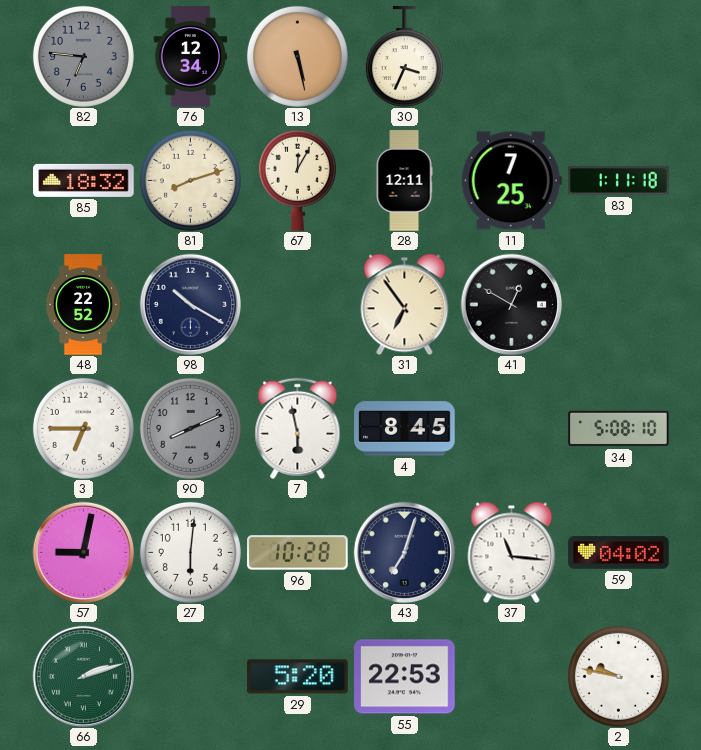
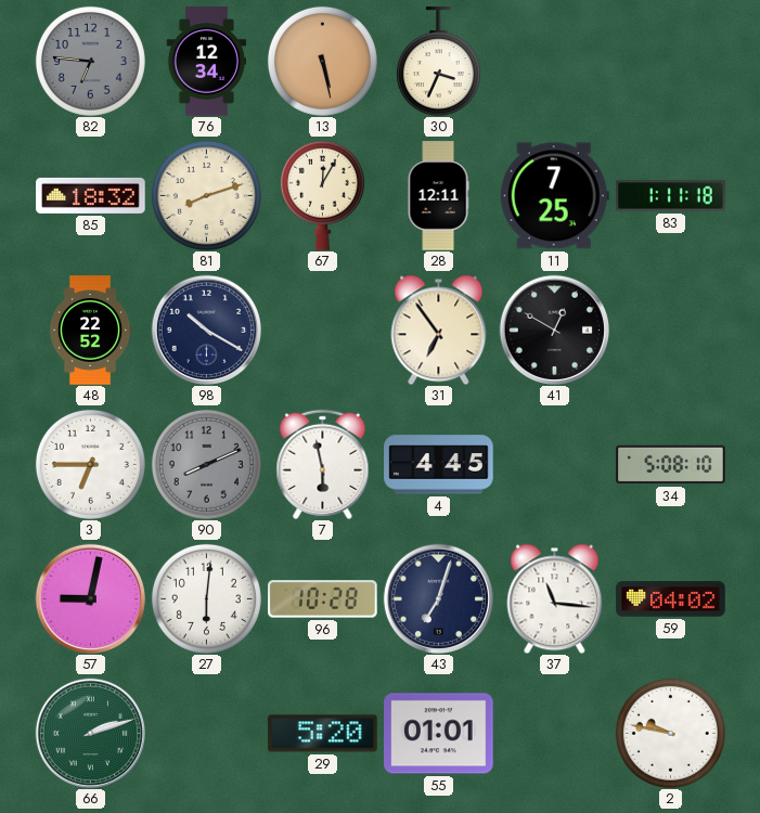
4: 8:45 -> 4:45
55: 22:53 -> 01:01
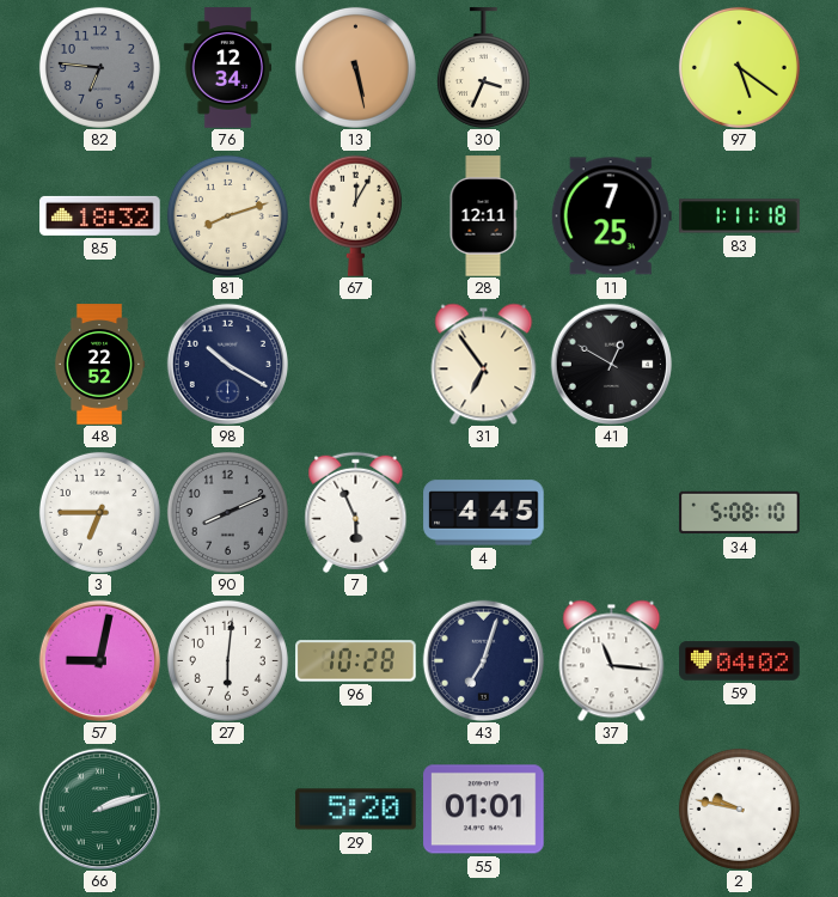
97: none -> 5:21
7: 5:58 -> 5:56
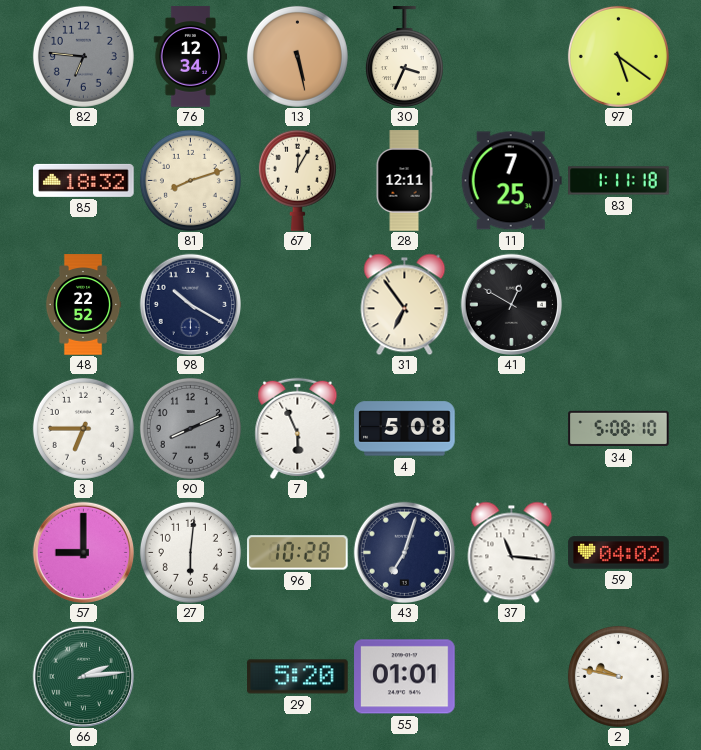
4: 4:45 -> 5:08
57: 9:02 -> 9:00
66: 2:12 -> 2:14
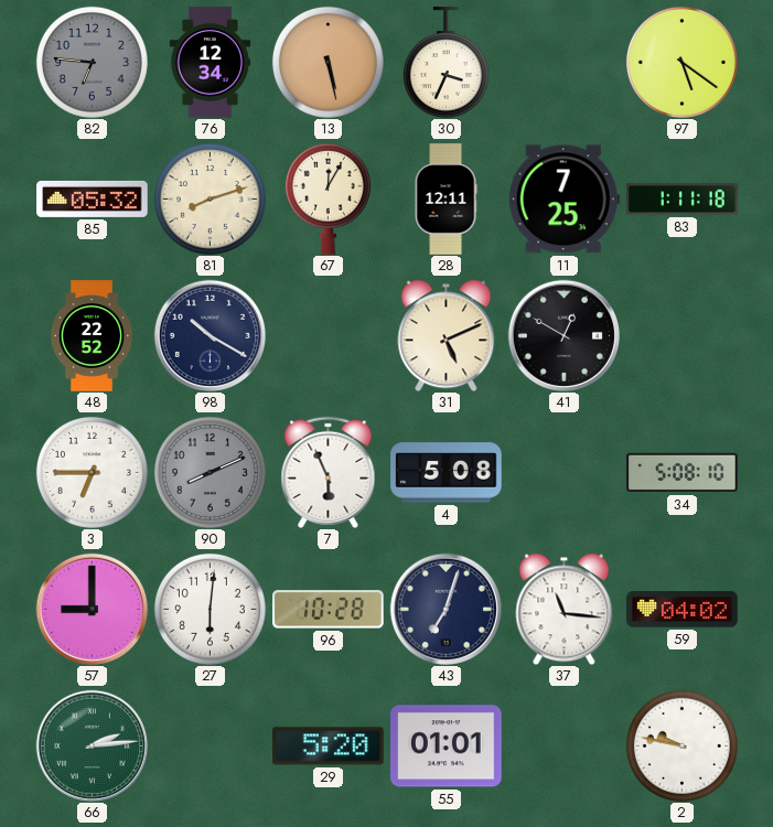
85: 18:32 -> 05:32
31: 6:54 -> 5:11
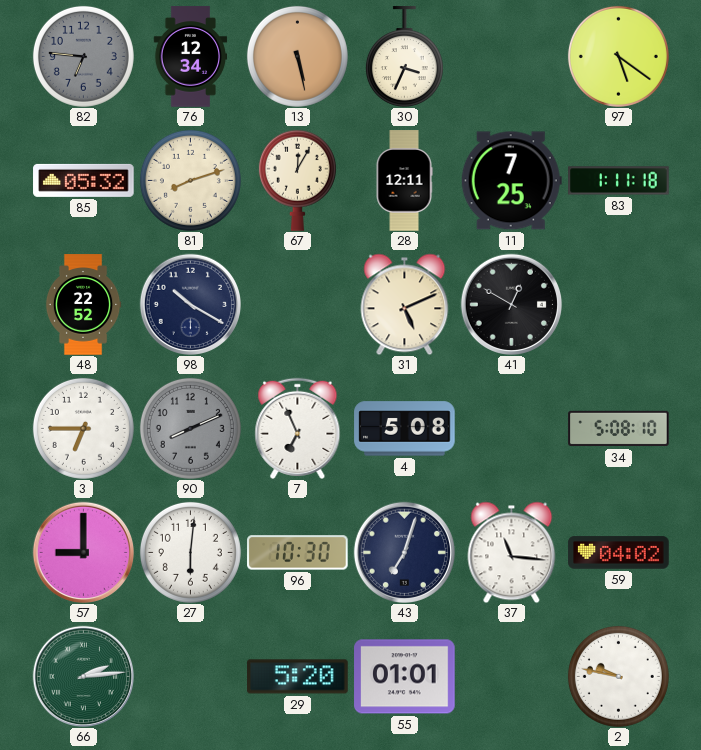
7: 5:56 -> 6:56
96: 10:28 -> 10:30
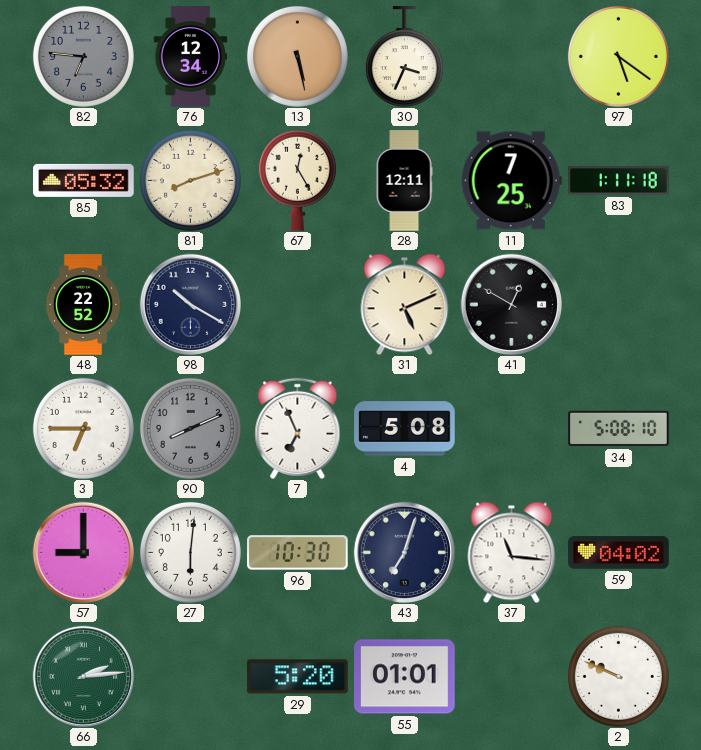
67: 12:05 -> 12:25
2: 9:47 -> 9:49
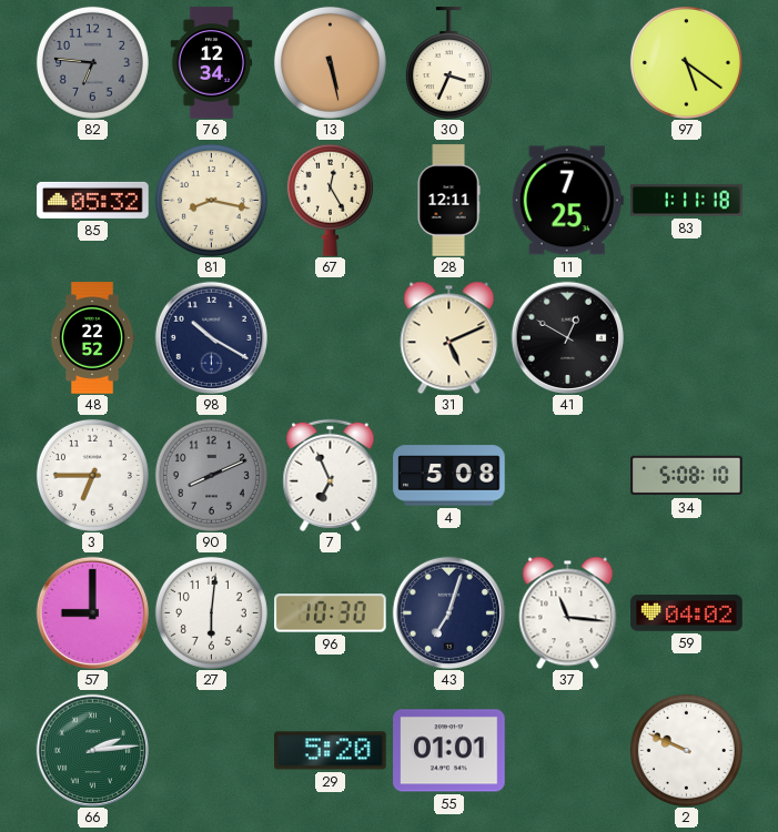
81: 8:12 -> 8:17
